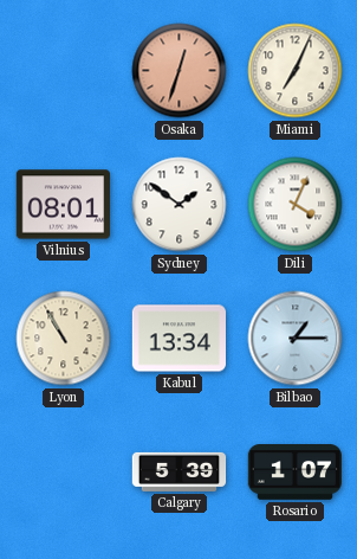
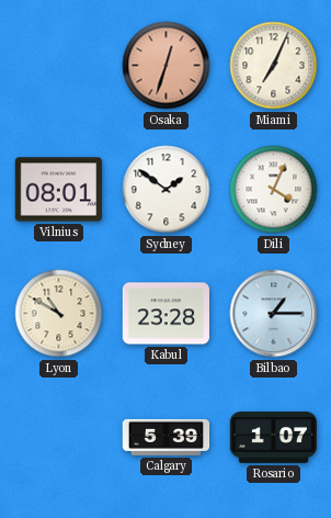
Lyon: 10:55 -> 10:50
Kabul: 13:34 -> 23:28
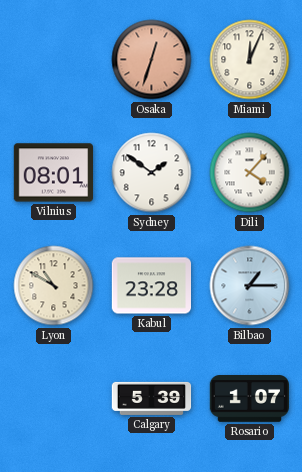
Miami: 7:04 -> 12:04
Dili: 4:04 -> 4:07
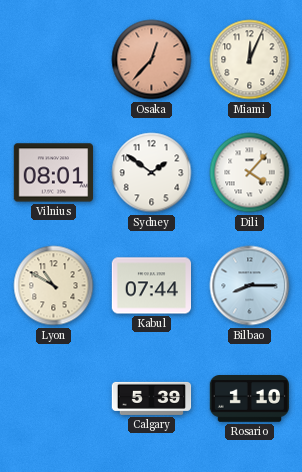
Osaka: 12:33 -> 12:37
Kabul: 23:28 -> 07:44
Bilbao: 1:15 -> 8:15
Rosario: 1:07 -> 1:10
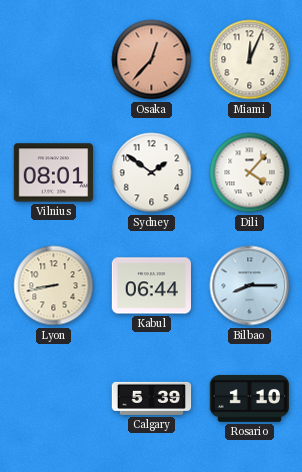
Lyon: 10:50 -> 8:43
Kabul: 07:44 -> 06:44
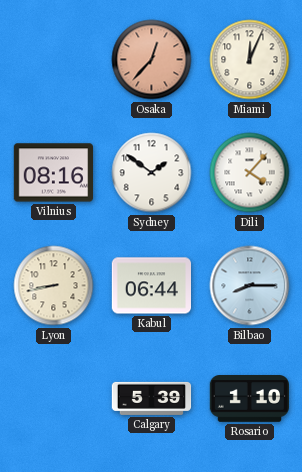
Vilnius: 08:01 -> 08:16
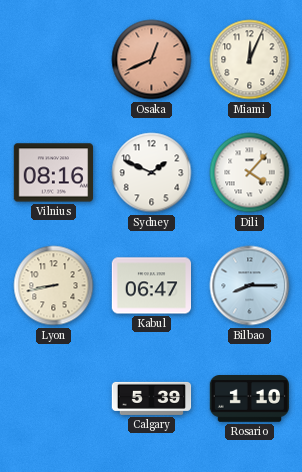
Osaka: 12:37 -> 12:41
Sydney: 1:51 -> 1:49
Kabul: 06:44 -> 06:47
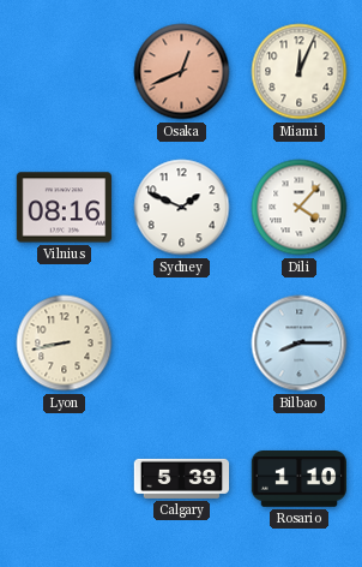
Kabul: 06:47 -> none
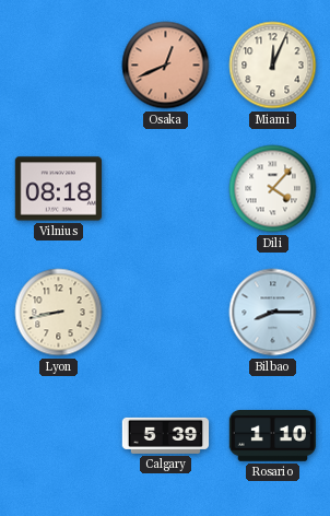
Vilnius: 08:16 -> 08:18
Sydney: 1:49 -> none
